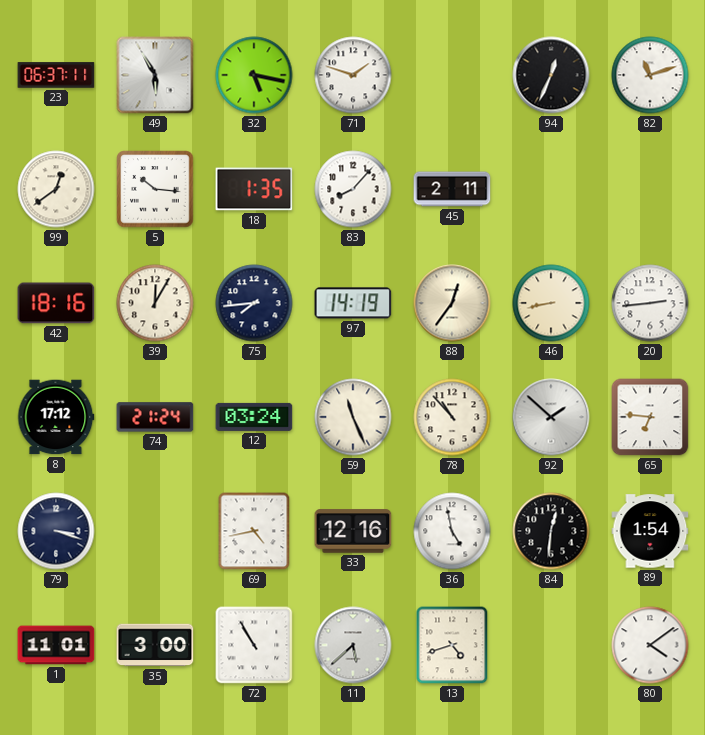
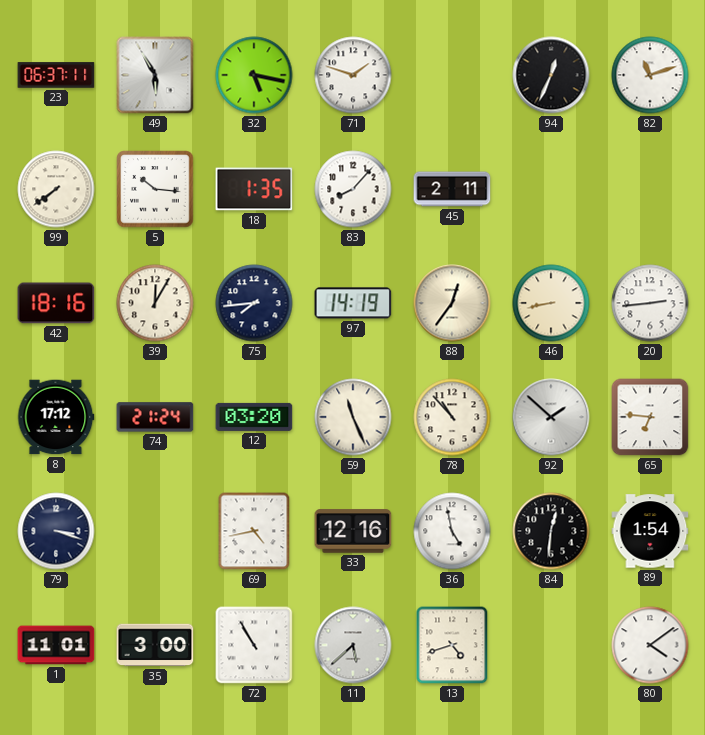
99: 12:39 -> 7:39
12: 03:24 -> 03:20
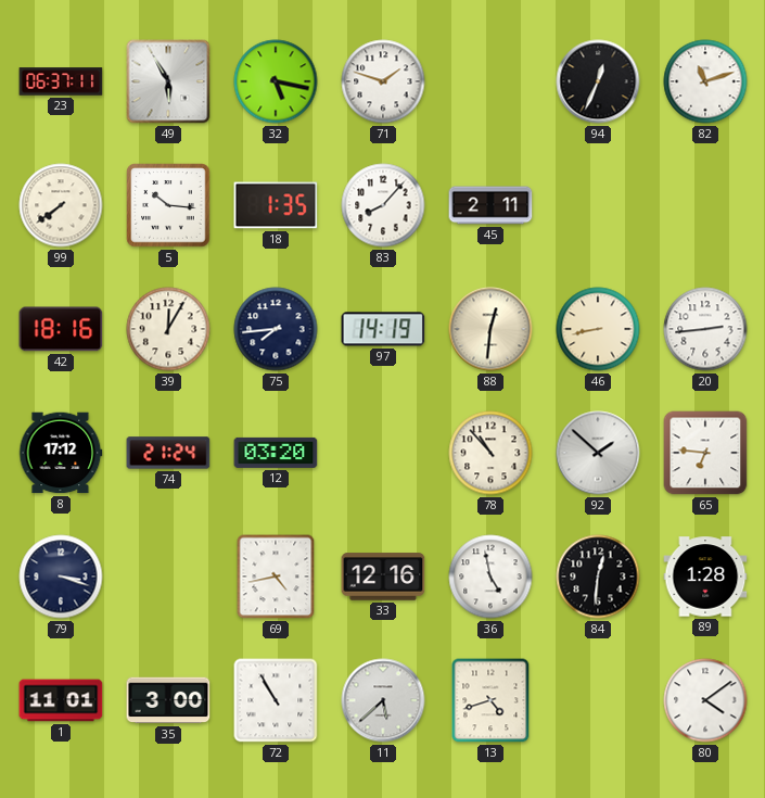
88: 12:36 -> 12:31
59: 11:26 -> none
89: 1:54 -> 1:28
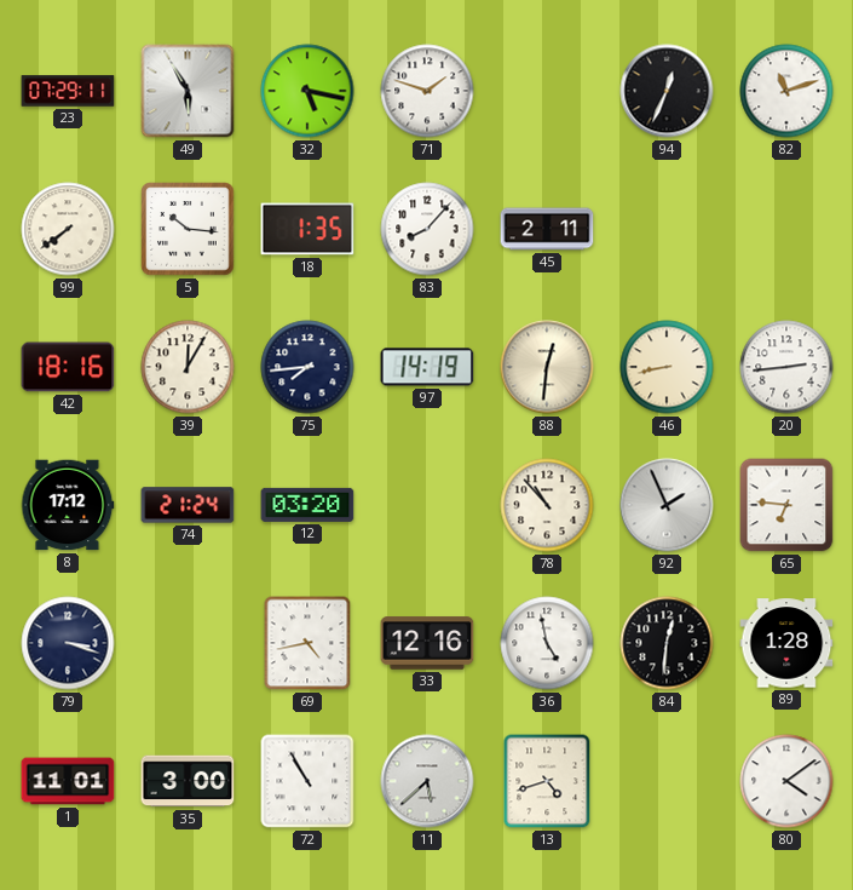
23: 06:37 -> 07:29
92: 1:52 -> 1:56
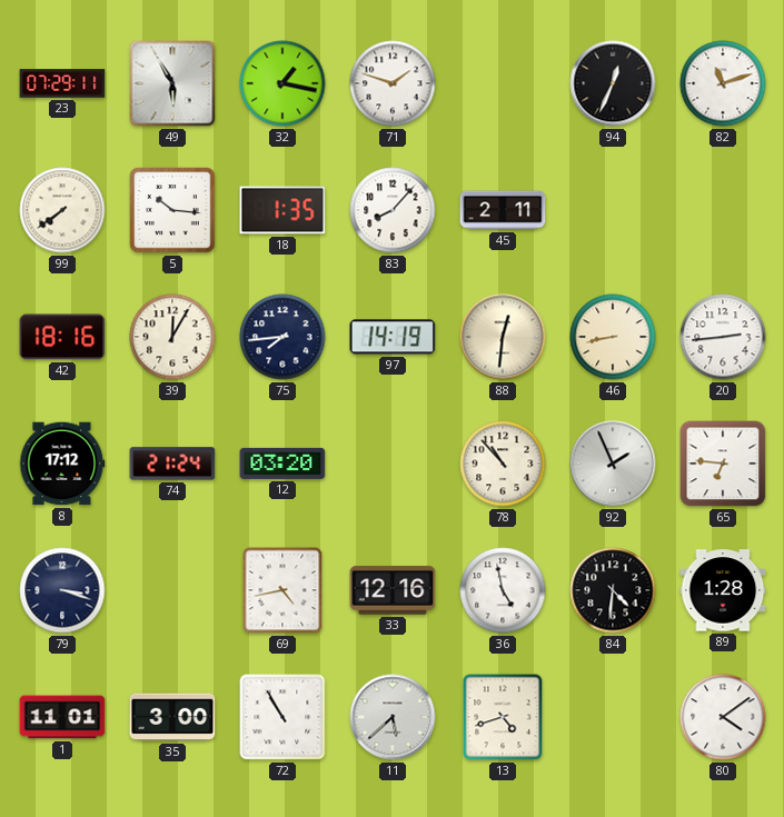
32: 5:17 -> 1:17
84: 12:31 -> 4:31
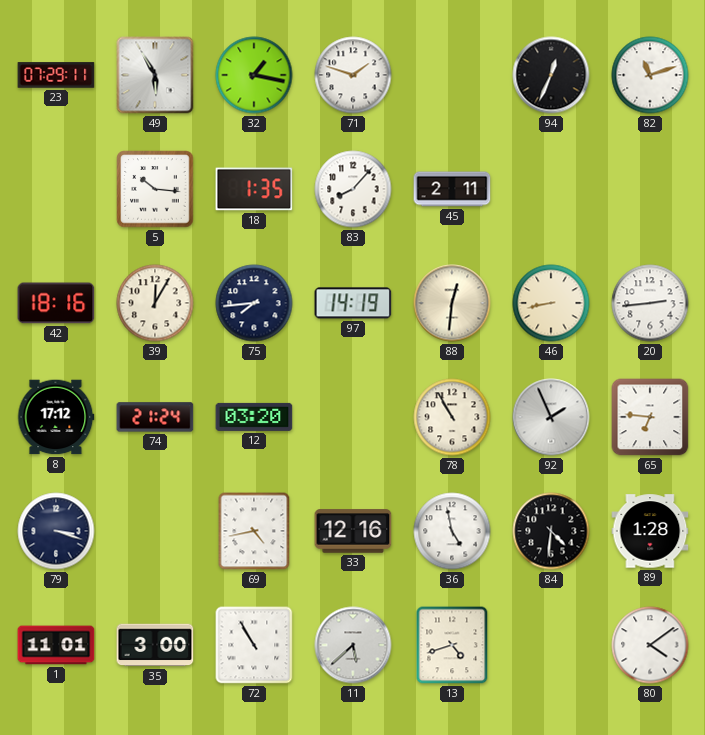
99: 7:39 -> none
78: 10:53 -> 10:55
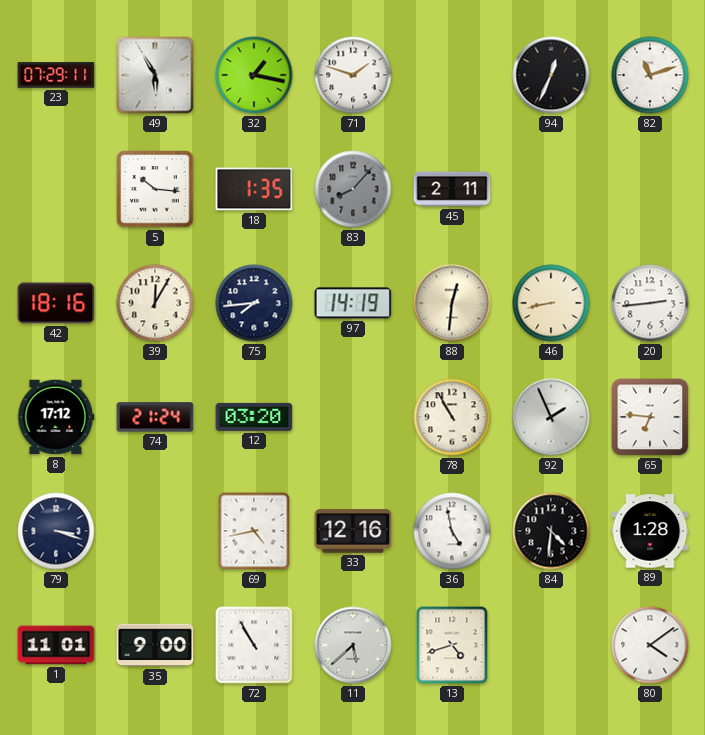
83 dial: white -> grey
35: 3:00 -> 9:00
